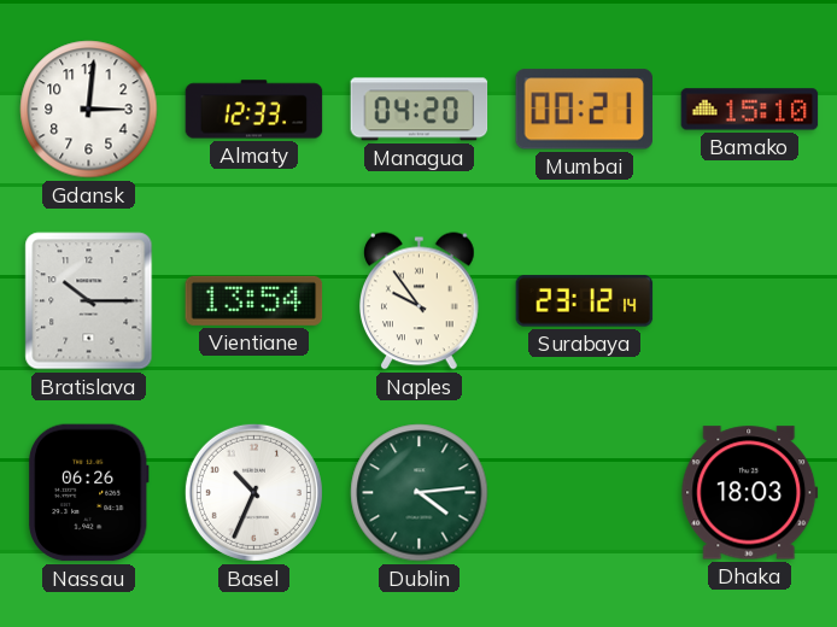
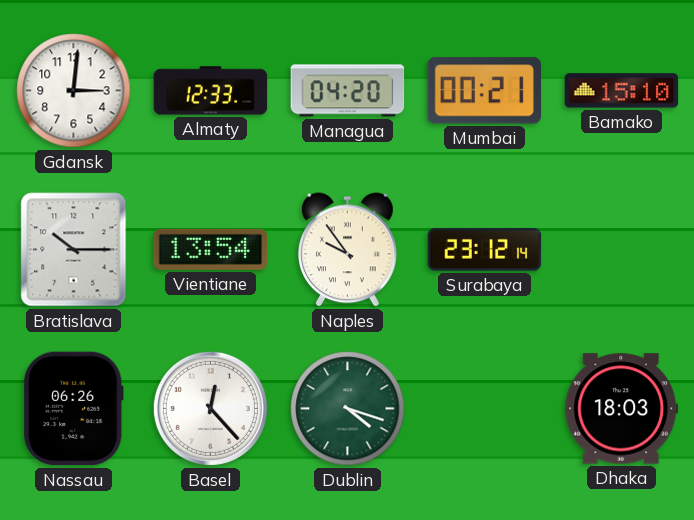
Basel: 10:34 -> 12:23
Dublin: 4:14 -> 4:18
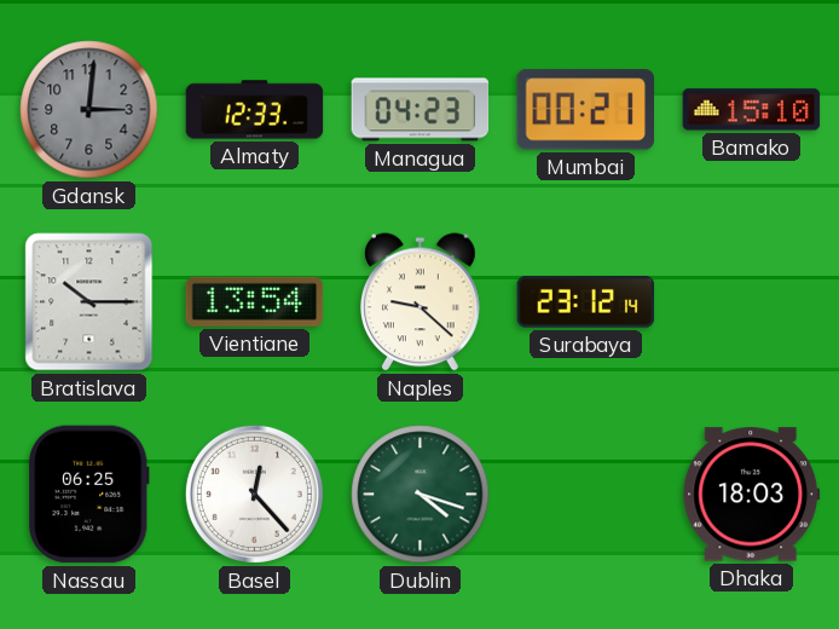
Gdansk dial: white -> grey
Managua: 04:20 -> 04:23
Naples: 9:54 -> 9:22
Nassau: 06:26 -> 06:25
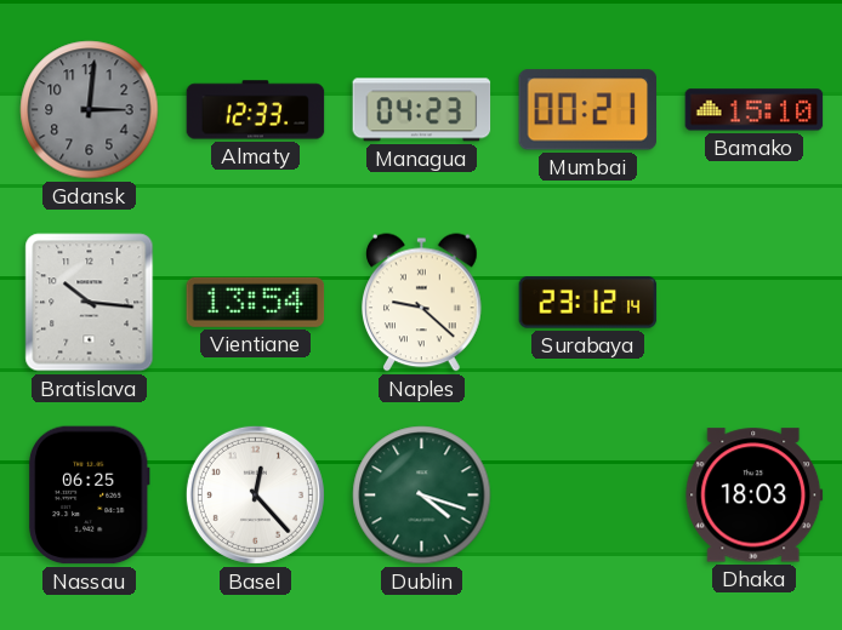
Bratislava: 10:15 -> 10:16
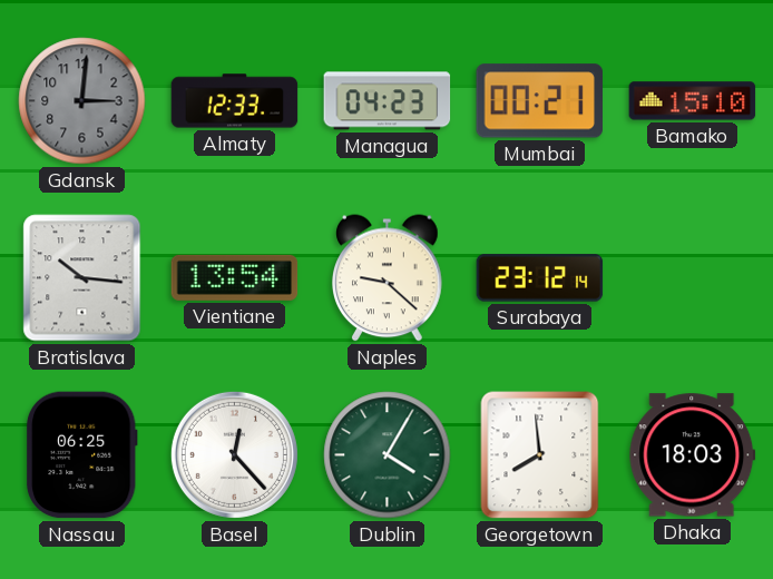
Dublin: 4:18 -> 4:05
Georgetown: none -> 7:59
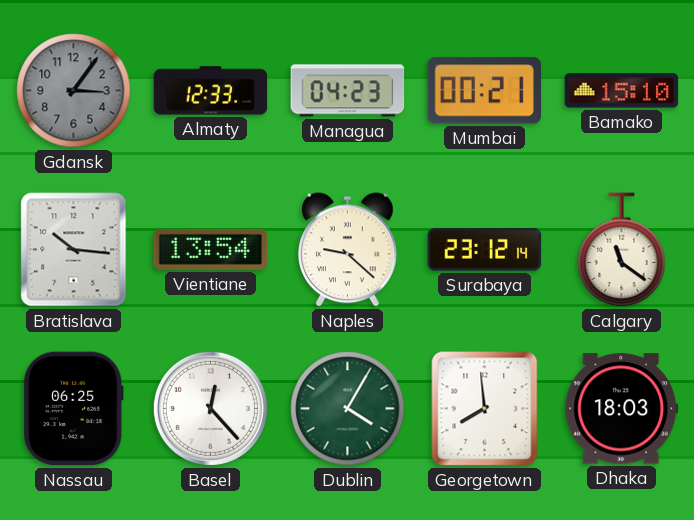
Gdansk: 3:01 -> 3:06
Calgary: none -> 11:21
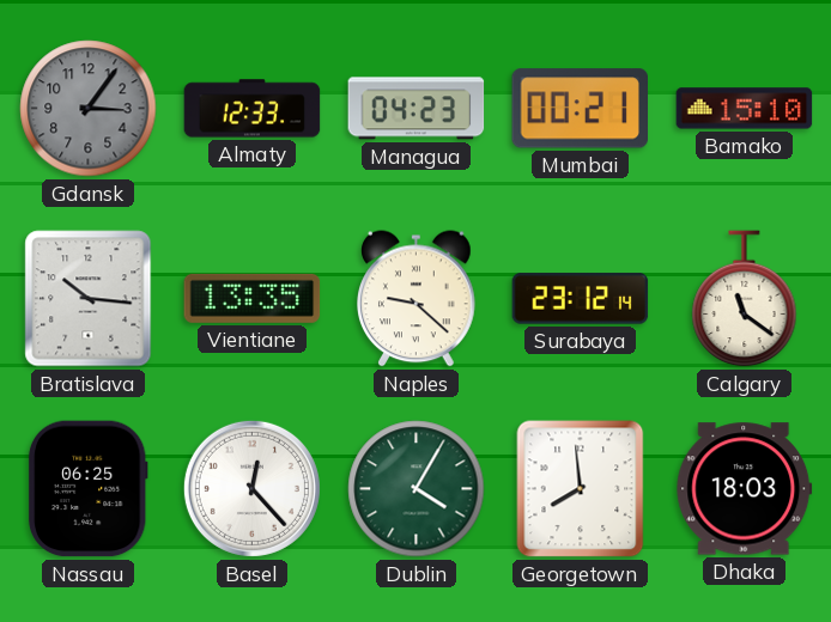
Vientiane: 13:54 -> 13:35
